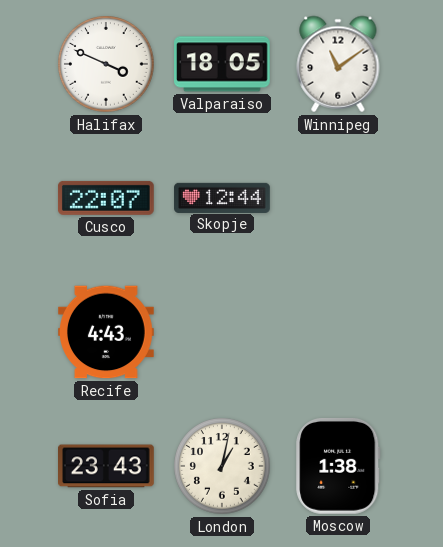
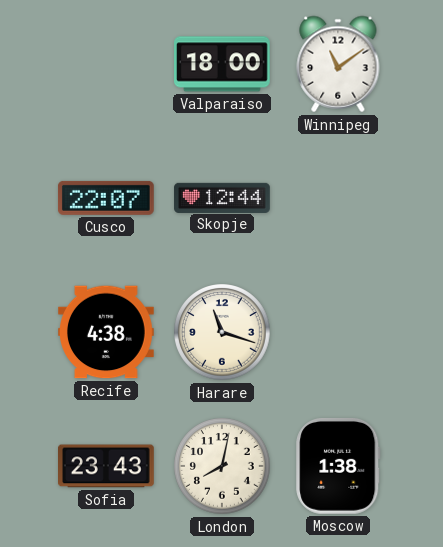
Halifax: 3:49 -> none
Valparaiso: 18:05 -> 18:00
Recife: 4:43 -> 4:38
Harare: none -> 11:18
London: 1:02 -> 8:02
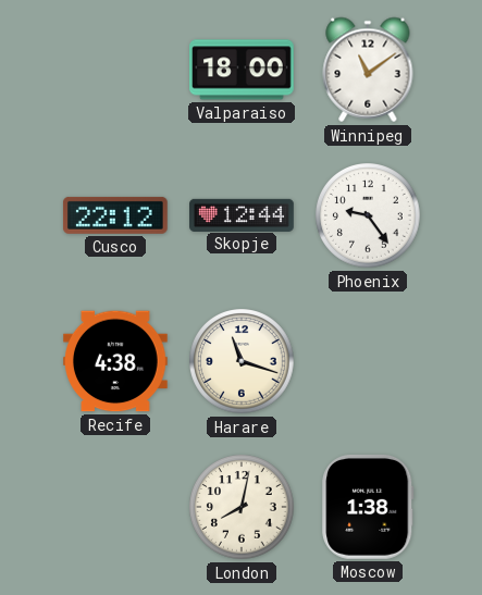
Cusco: 22:07 -> 22:12
Phoenix: none -> 9:24
Sofia: 23:43 -> none
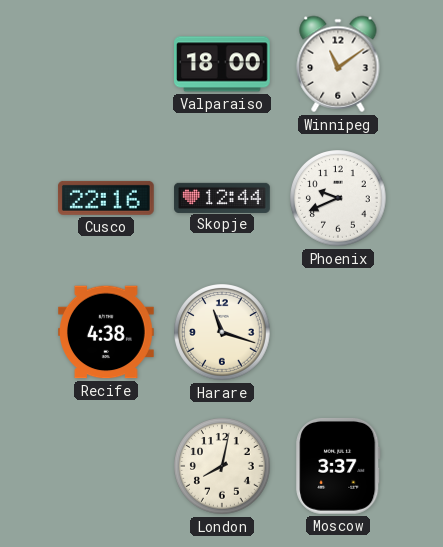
Cusco: 22:12 -> 22:16
Phoenix: 9:24 -> 9:41
Moscow: 1:38 -> 3:37
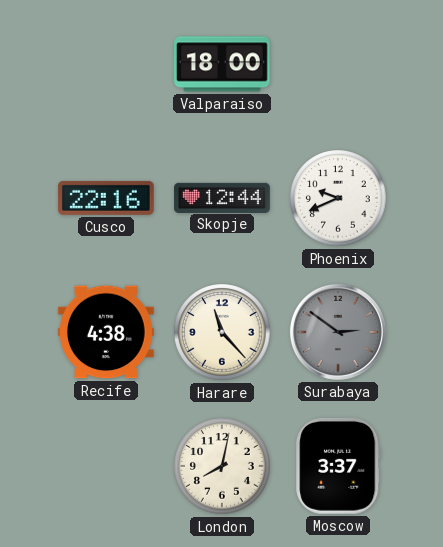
Winnipeg: 11:09 -> none
Harare: 11:18 -> 11:23
Surabaya: none -> 2:51
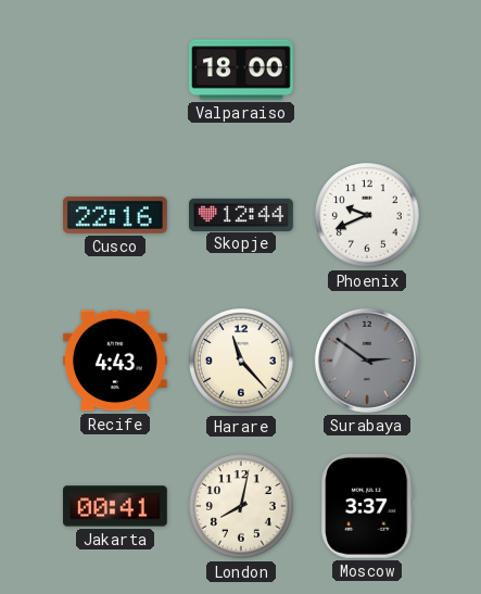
Recife: 4:38 -> 4:43
Jakarta: none -> 00:41
